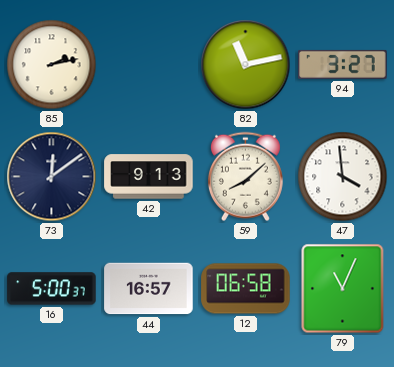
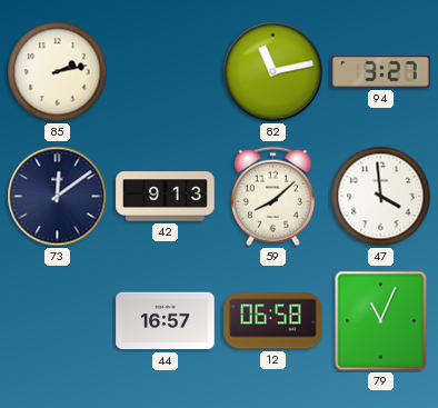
16: 5:00 -> none
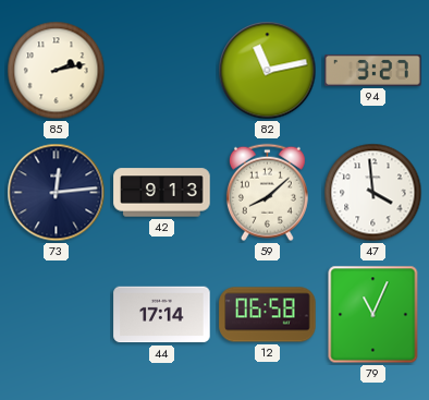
73: 12:09 -> 12:14
44: 16:57 -> 17:14
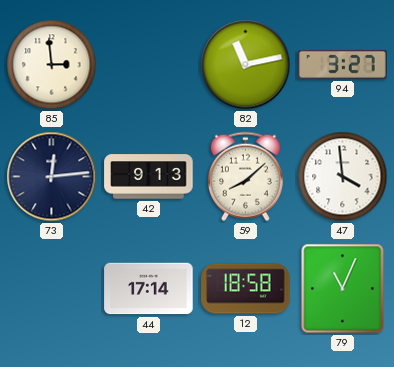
85: 2:13 -> 2:59
12: 06:58 -> 18:58
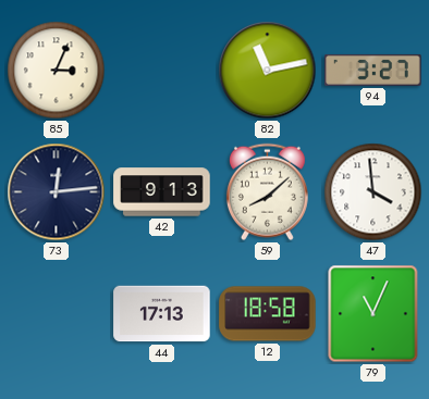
85: 2:59 -> 3:04
44: 17:14 -> 17:13
